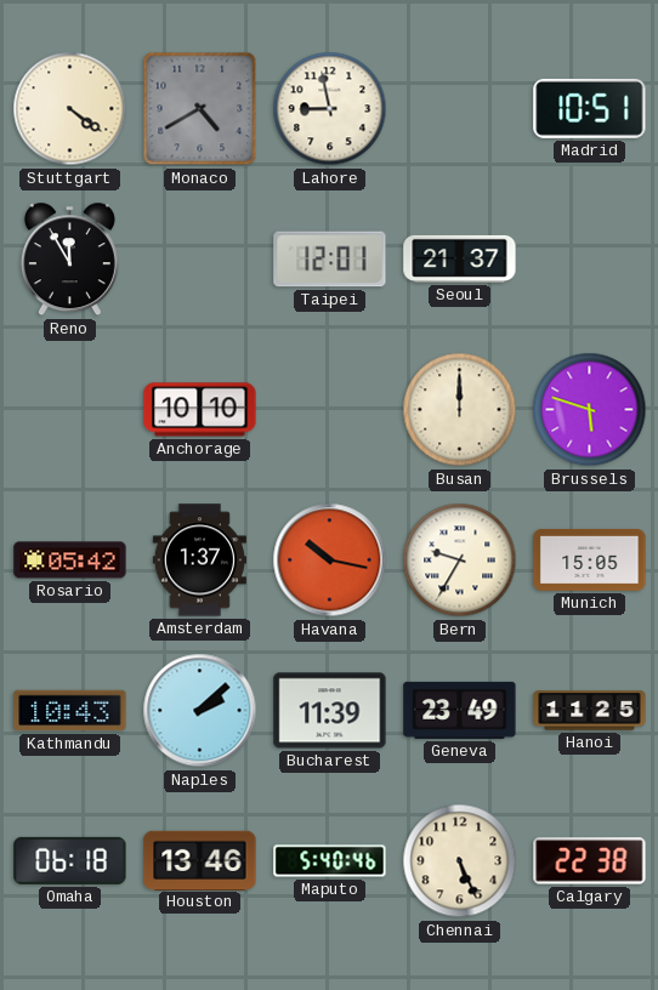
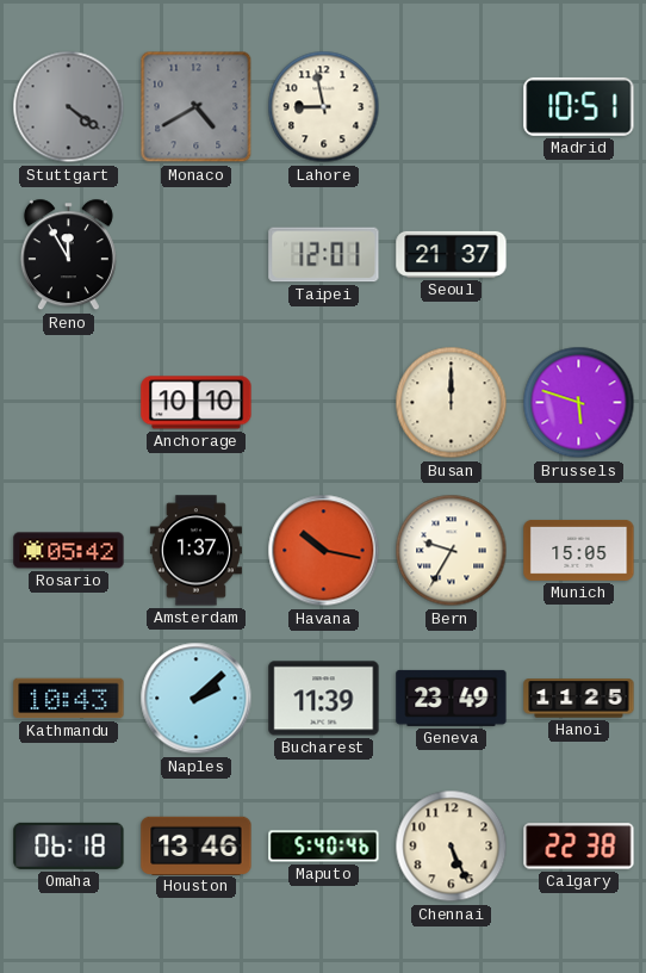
Stuttgart dial: cream -> grey
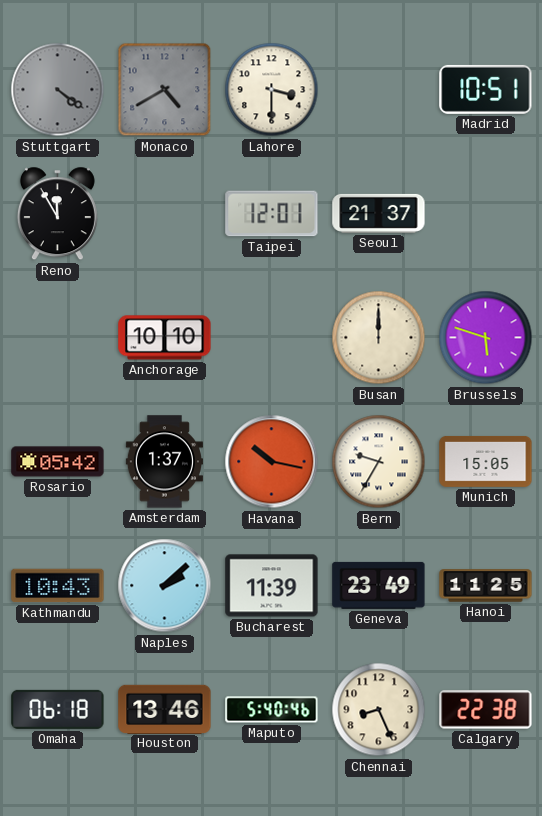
Lahore: 8:58 -> 3:30
Chennai: 5:26 -> 8:26
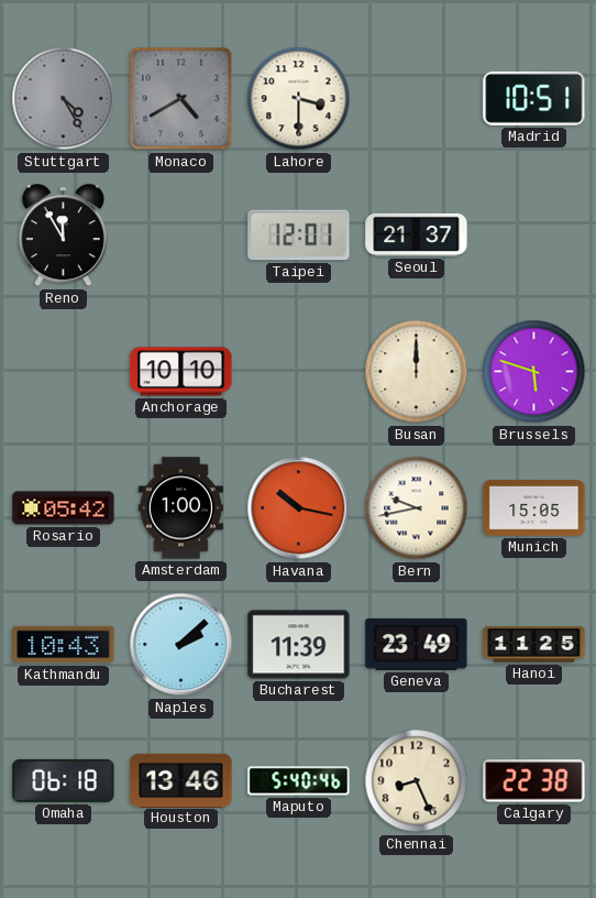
Stuttgart: 4:21 -> 4:25
Amsterdam: 1:37 -> 1:00
Bern: 9:35 -> 9:43
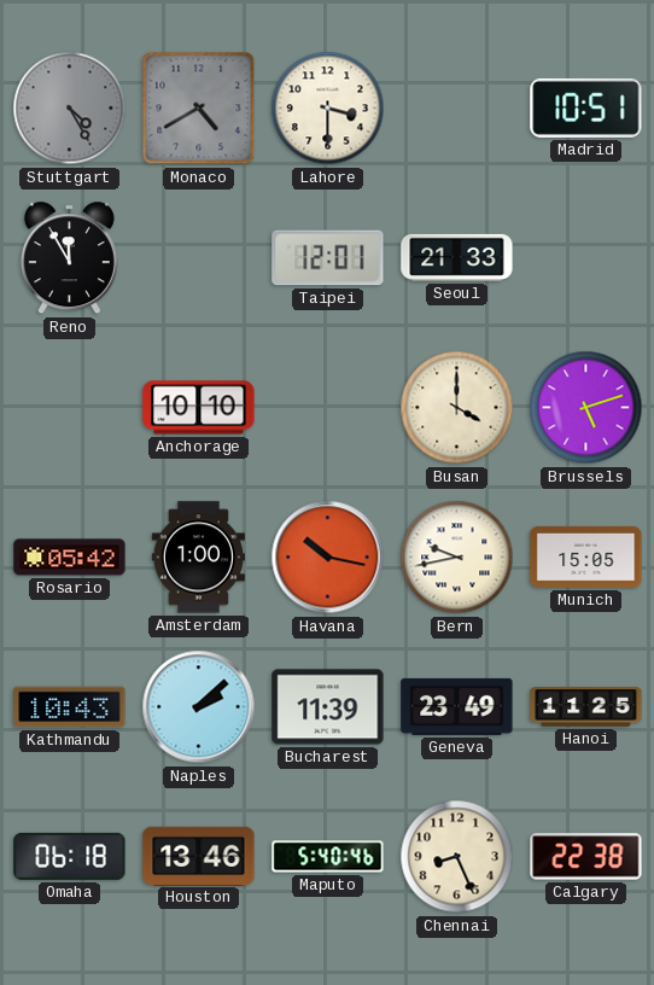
Seoul: 21:37 -> 21:33
Busan: 12:00 -> 4:00
Brussels: 5:48 -> 5:12
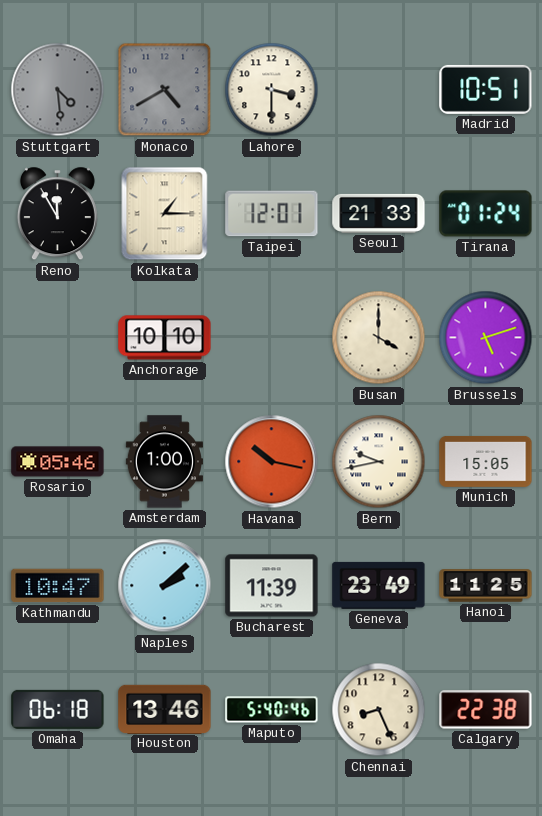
Stuttgart: 4:25 -> 4:29
Kolkata: none -> 1:15
Tirana: none -> 01:24
Rosario: 05:42 -> 05:46
Kathmandu: 10:43 -> 10:47
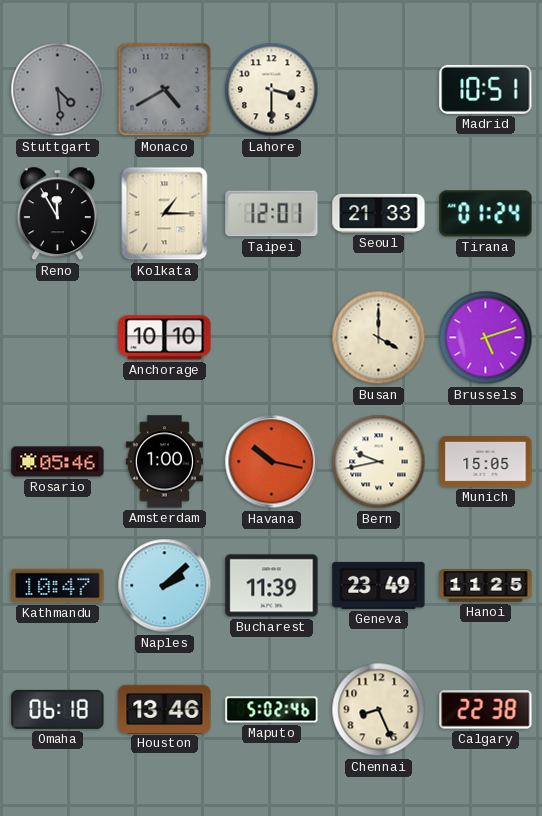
Maputo: 5:40 -> 5:02
